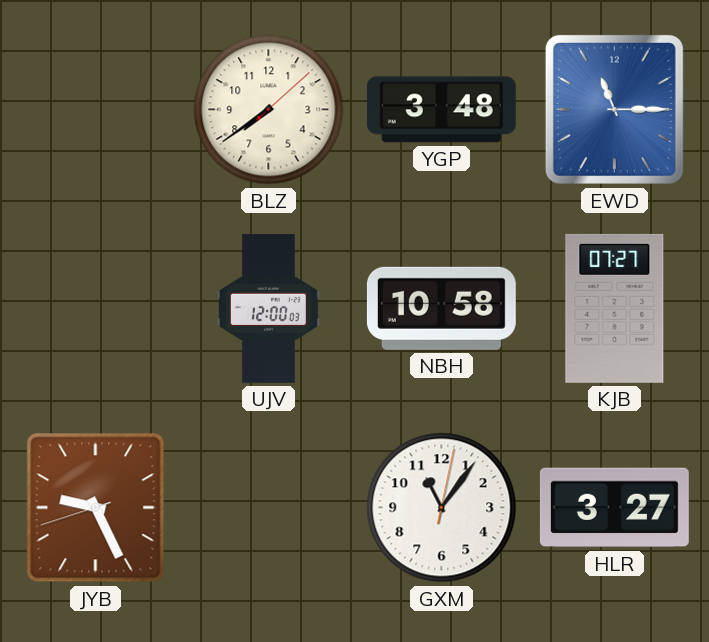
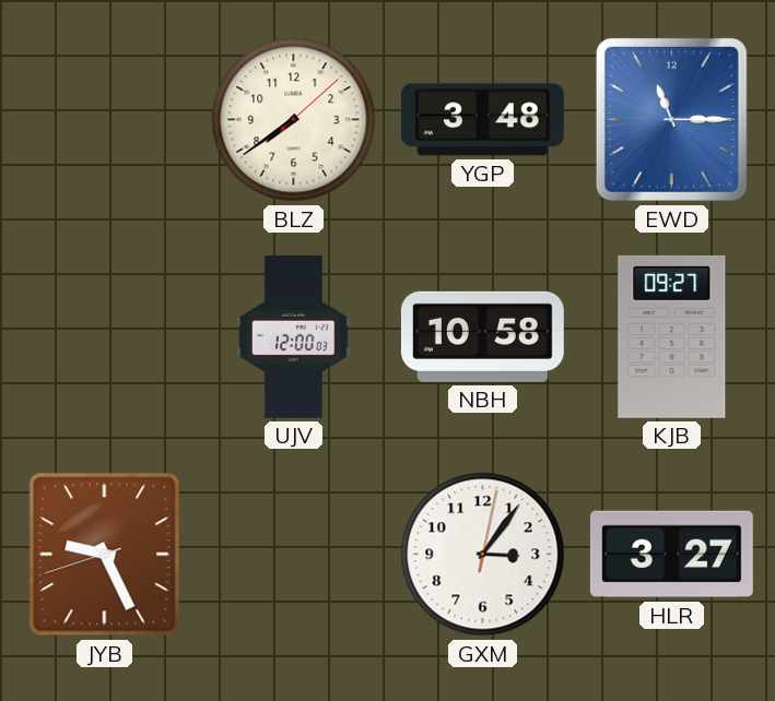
KJB: 07:27 -> 09:27
GXM: 11:06 -> 3:06
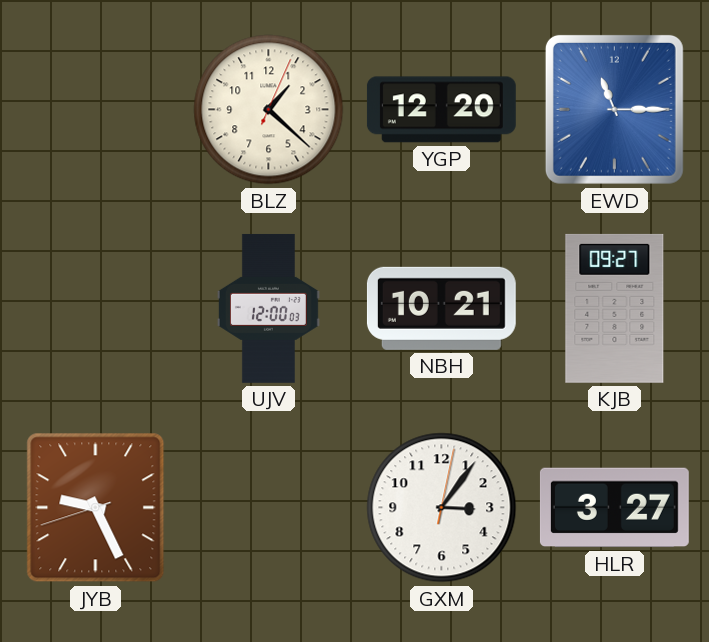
BLZ: 7:39 -> 1:22
YGP: 3:48 -> 12:20
NBH: 10:58 -> 10:21
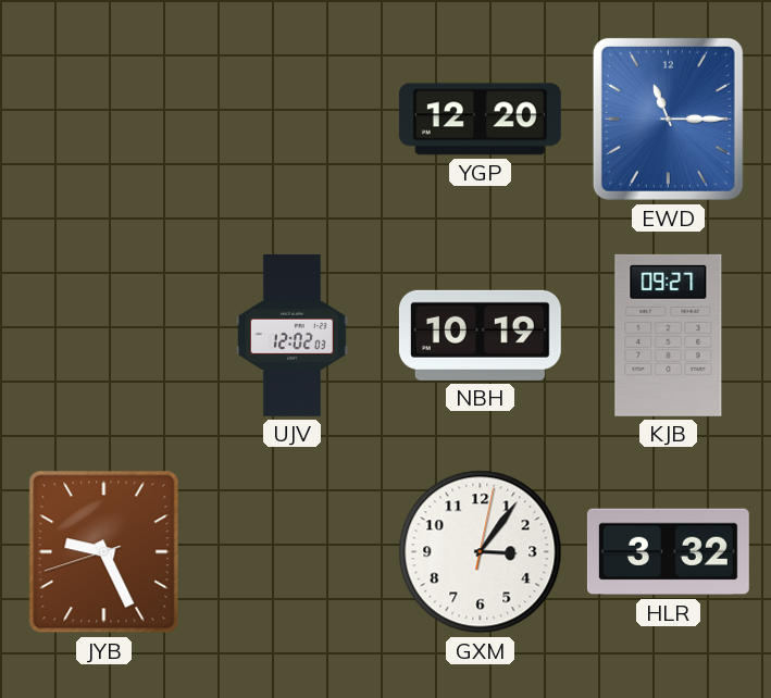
BLZ: 1:22 -> none
UJV: 12:00 -> 12:02
NBH: 10:21 -> 10:19
HLR: 3:27 -> 3:32
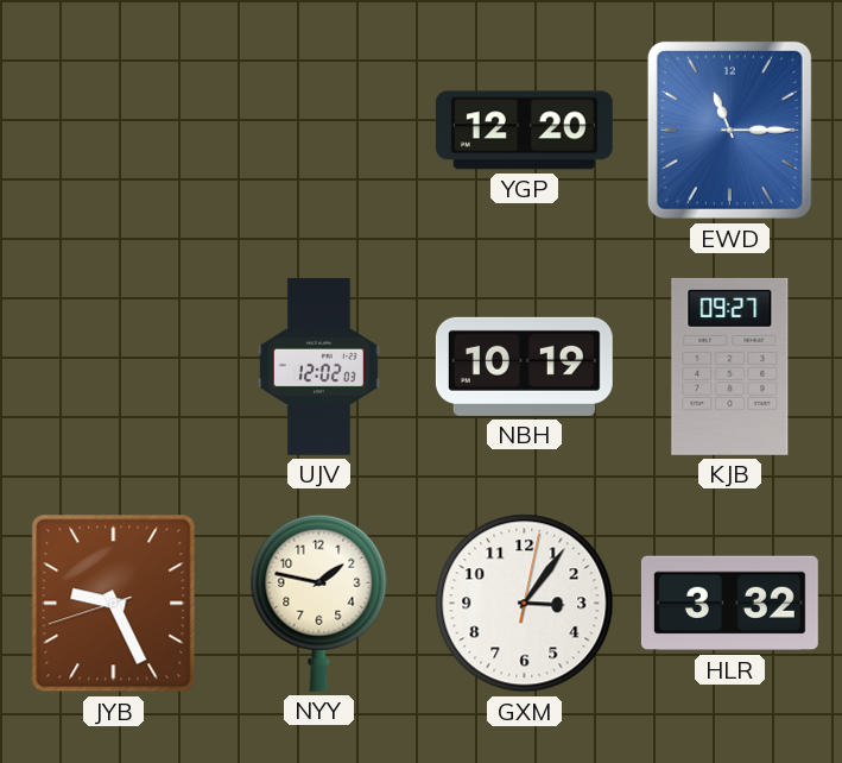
NYY: none -> 1:47
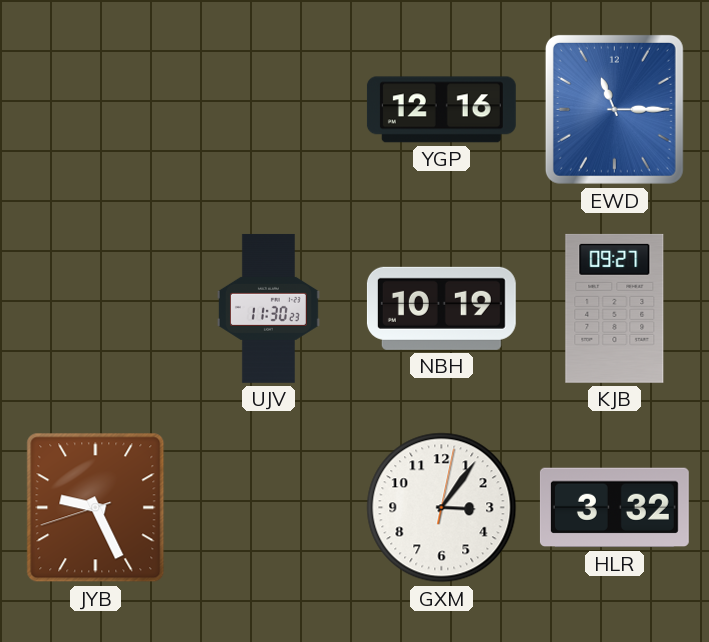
YGP: 12:20 -> 12:16
UJV: 12:02 -> 11:30
NYY: 1:47 -> none
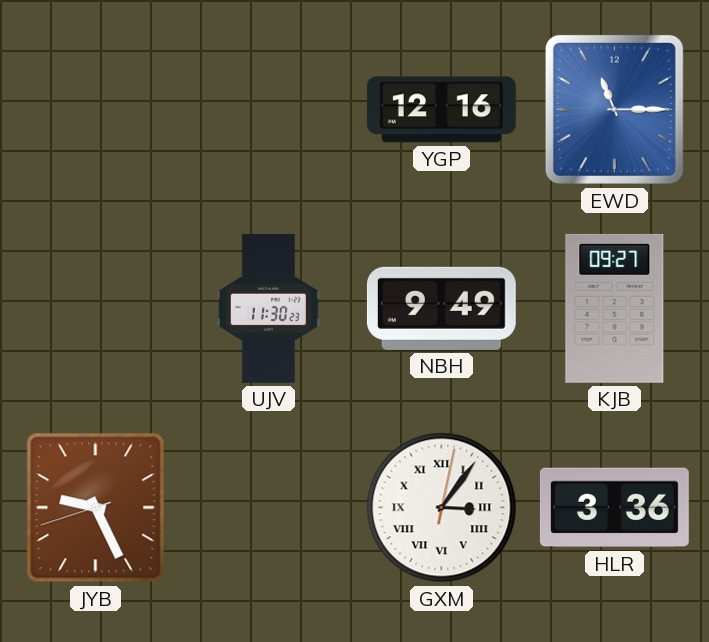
NBH: 10:19 -> 9:49
GXM numerals: Arabic -> Roman
HLR: 3:32 -> 3:36
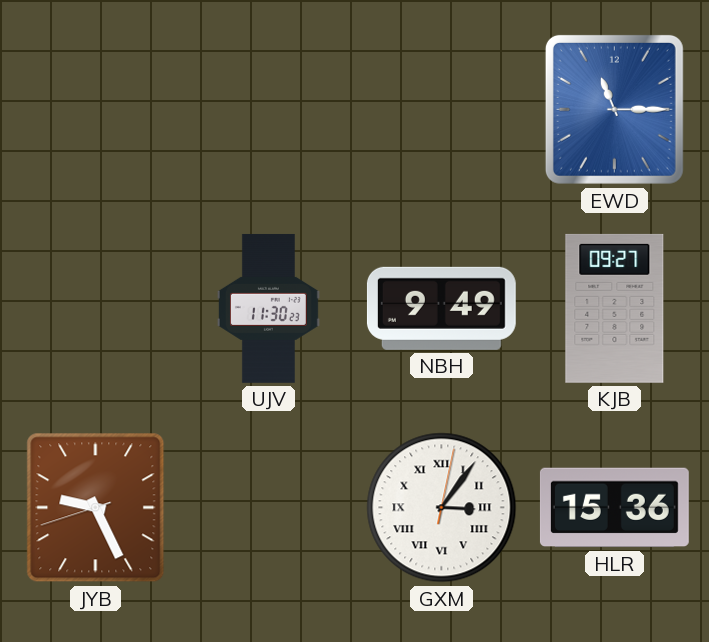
YGP: 12:16 -> none
HLR: 3:36 -> 15:36
